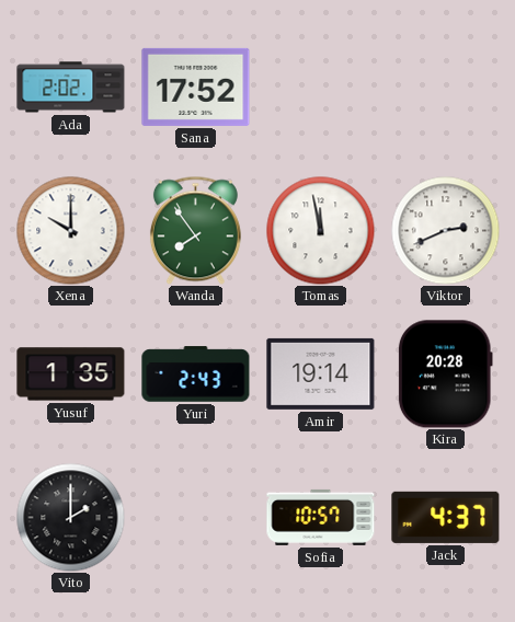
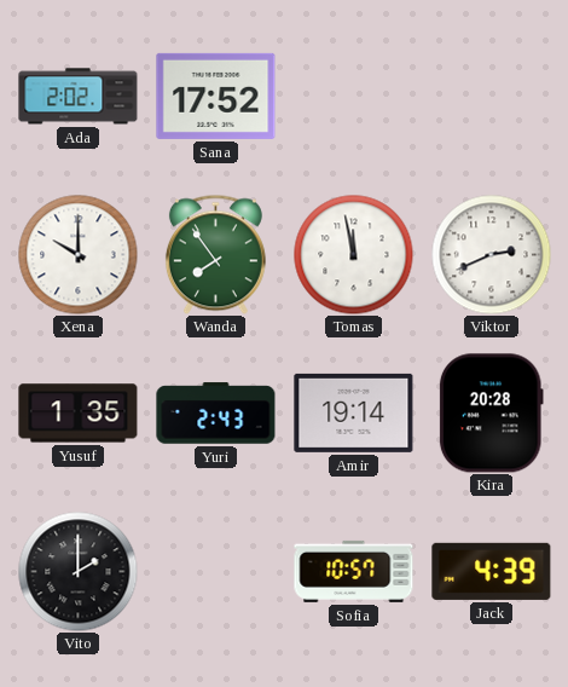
Jack: 4:37 -> 4:39
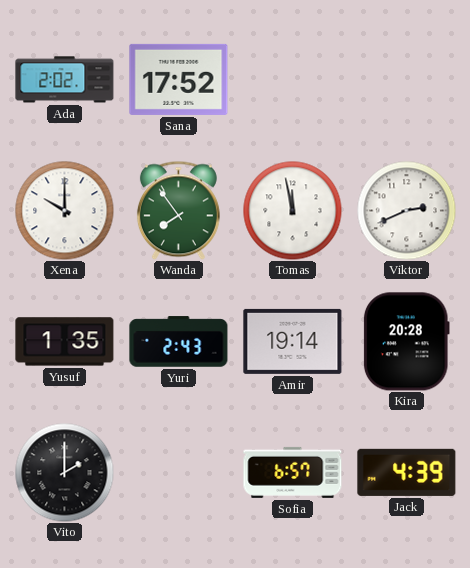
Sofia: 10:57 -> 6:57
